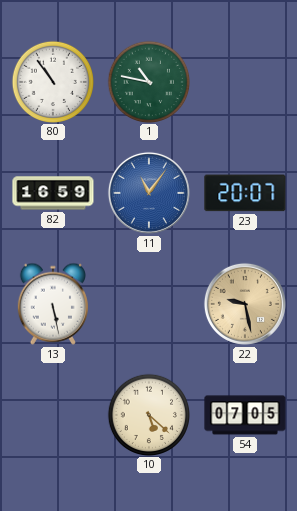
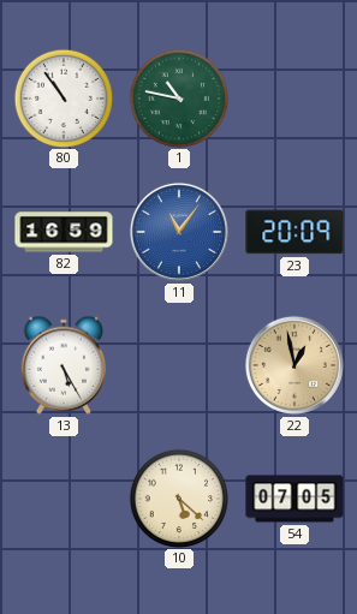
23: 20:07 -> 20:09
13: 5:28 -> 5:25
22: 9:28 -> 12:58
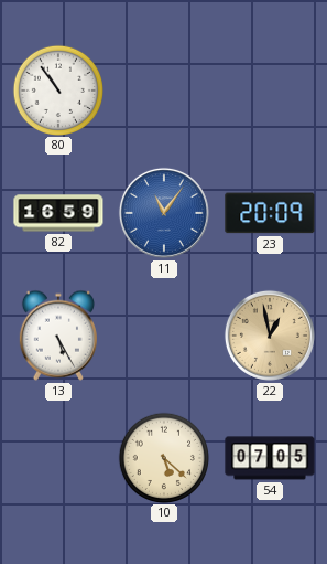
1: 10:47 -> none
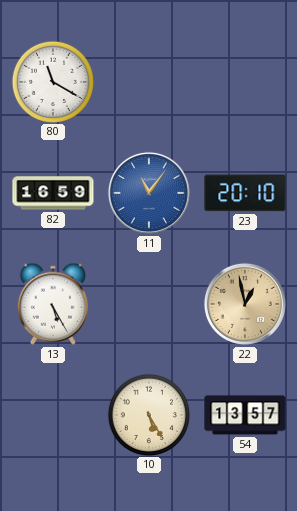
80: 10:54 -> 11:20
23: 20:09 -> 20:10
10: 5:22 -> 5:25
54: 07:05 -> 13:57
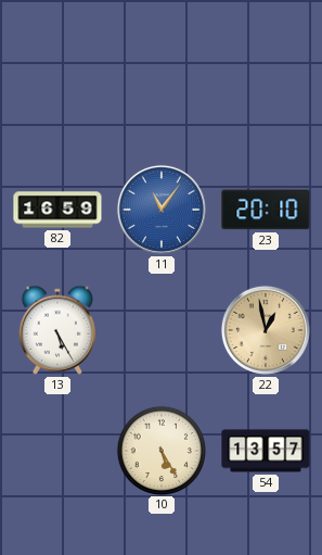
80: 11:20 -> none
